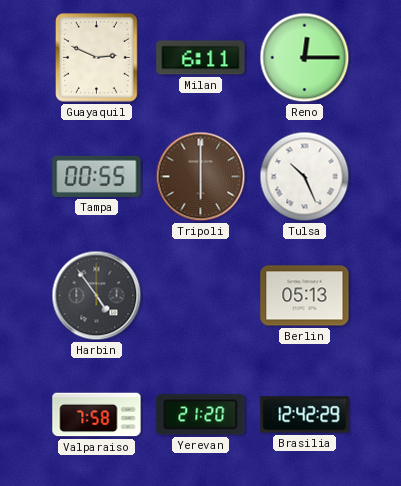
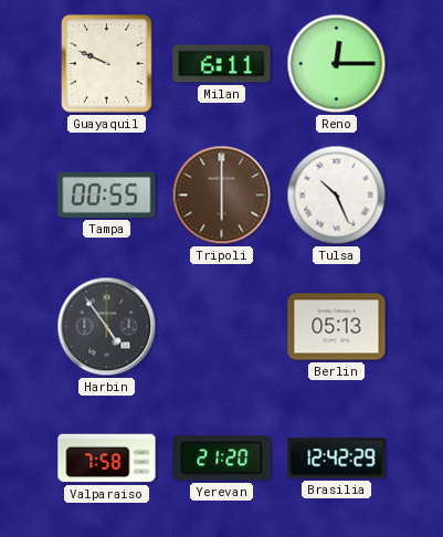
Guayaquil: 2:49 -> 9:49
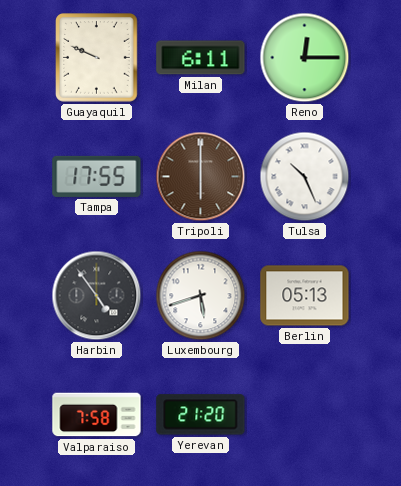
Tampa: 00:55 -> 17:55
Luxembourg: none -> 5:42
Brasilia: 12:42 -> none
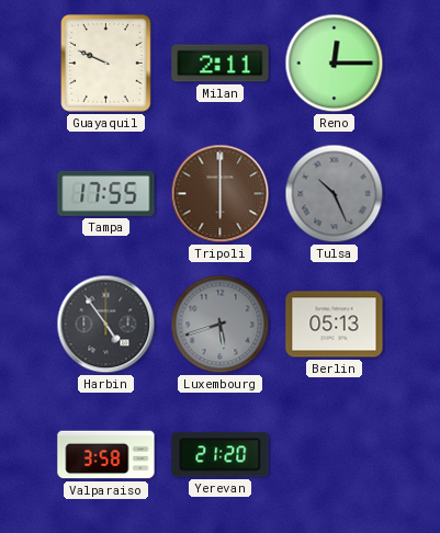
Milan: 6:11 -> 2:11
Tulsa dial: white -> grey
Luxembourg dial: white -> grey
Valparaiso: 7:58 -> 3:58
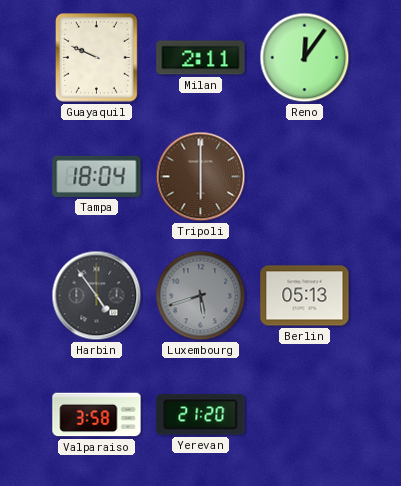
Reno: 12:15 -> 12:06
Tampa: 17:55 -> 18:04
Tulsa: 10:26 -> none
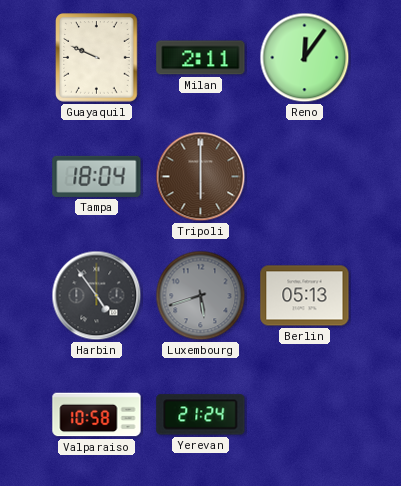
Valparaiso: 3:58 -> 10:58
Yerevan: 21:20 -> 21:24
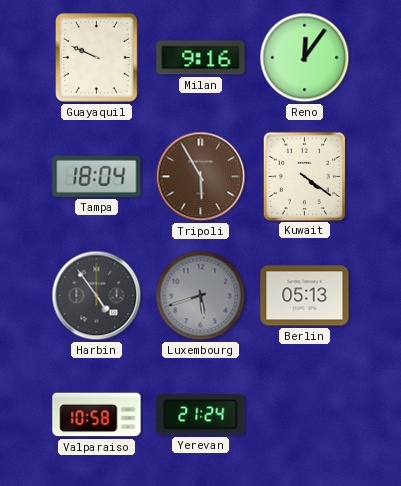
Milan: 2:11 -> 9:16
Tripoli: 6:00 -> 5:55
Kuwait: none -> 4:21
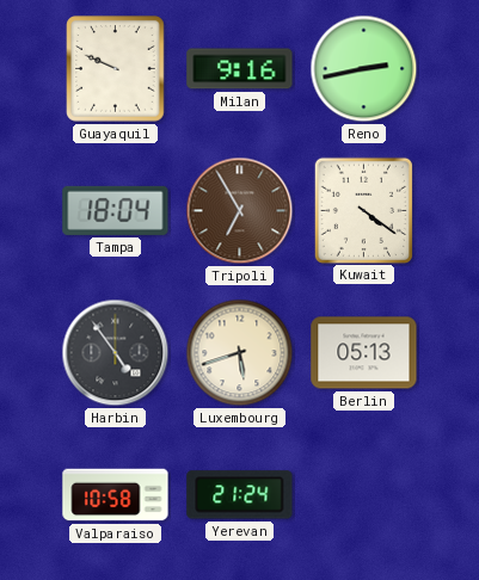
Reno: 12:06 -> 2:43
Tripoli: 5:55 -> 6:55
Luxembourg dial: grey -> cream
